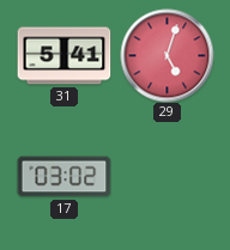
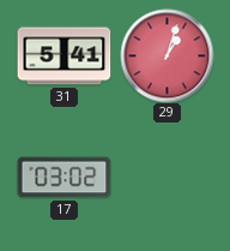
29: 5:03 -> 1:03
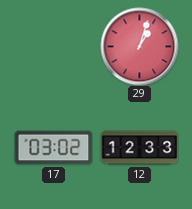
31: 5:41 -> none
12: none -> 12:33
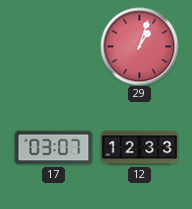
17: 03:02 -> 03:07
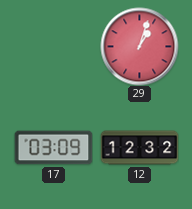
17: 03:07 -> 03:09
12: 12:33 -> 12:32
